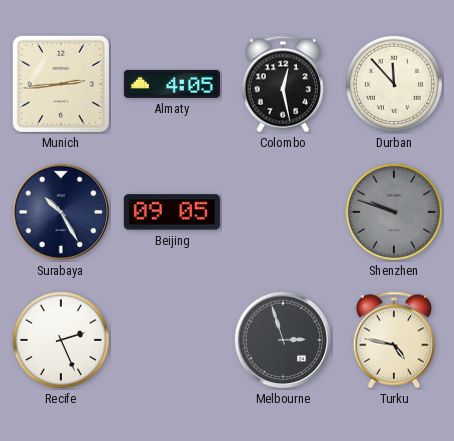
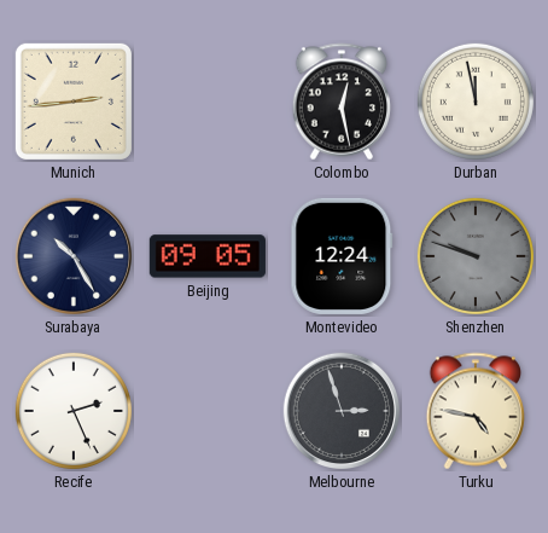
Almaty: 4:05 -> none
Durban: 11:53 -> 11:58
Montevideo: none -> 12:24
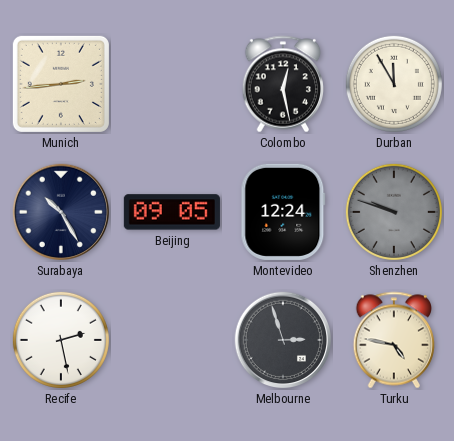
Durban: 11:58 -> 11:55
Recife: 2:26 -> 2:28
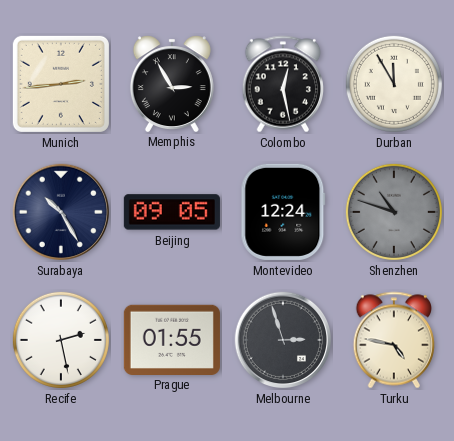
Memphis: none -> 2:55
Shenzhen: 9:48 -> 10:48
Prague: none -> 01:55
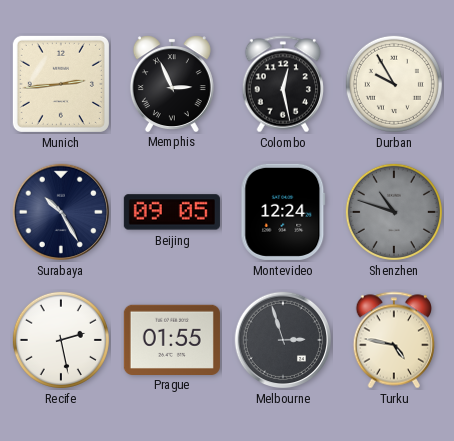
Memphis: 2:55 -> 2:56
Durban: 11:55 -> 9:55
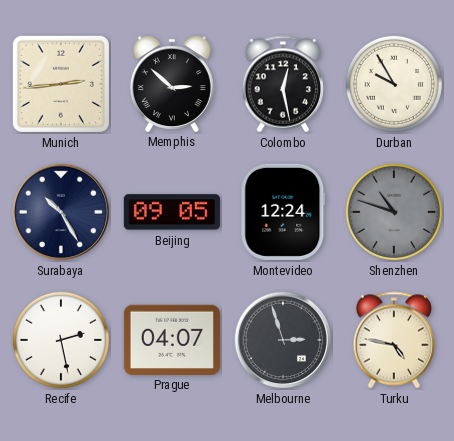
Memphis: 2:56 -> 2:52
Prague: 01:55 -> 04:07
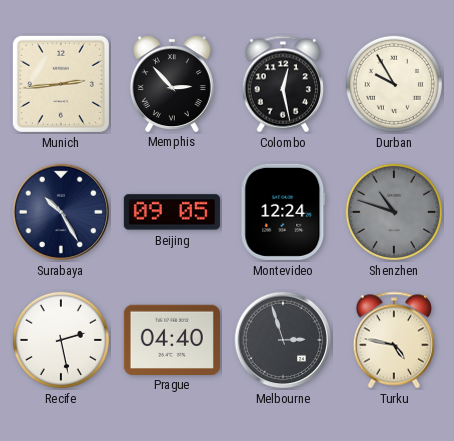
Memphis: 2:52 -> 2:53
Prague: 04:07 -> 04:40
